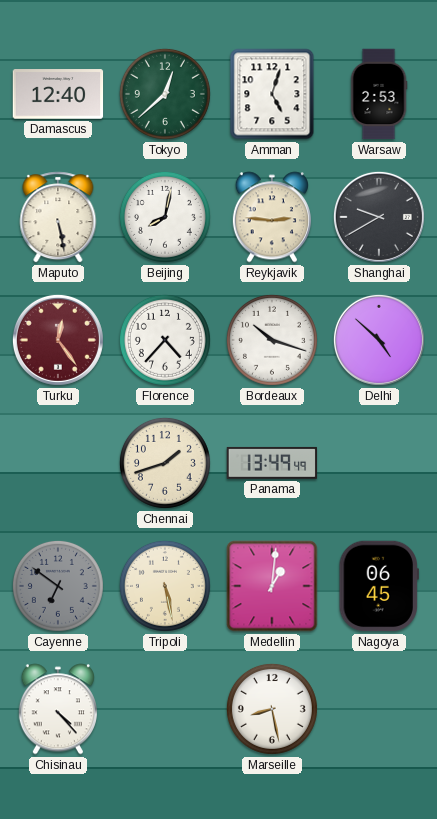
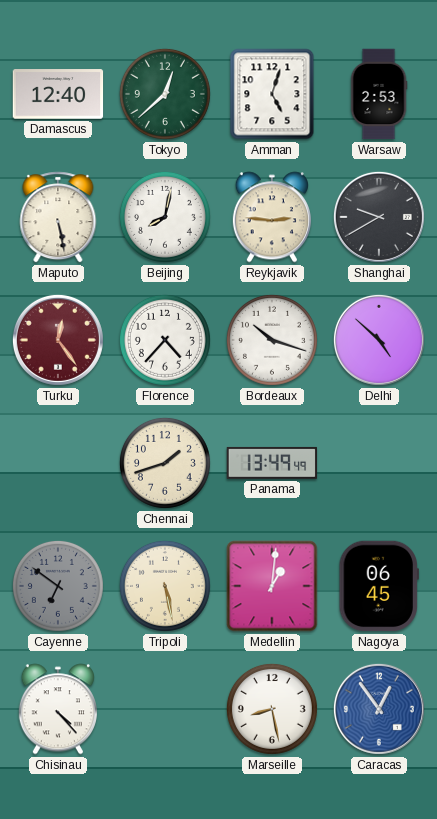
Caracas: none -> 12:54
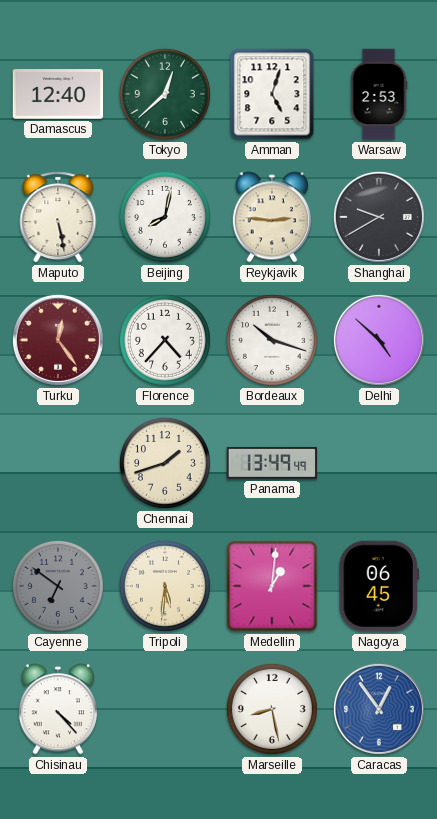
Tripoli: 5:28 -> 5:31
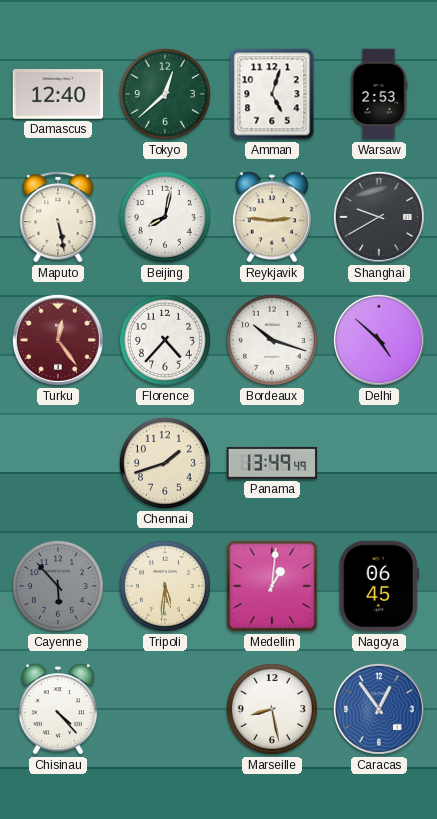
Cayenne: 6:51 -> 5:53
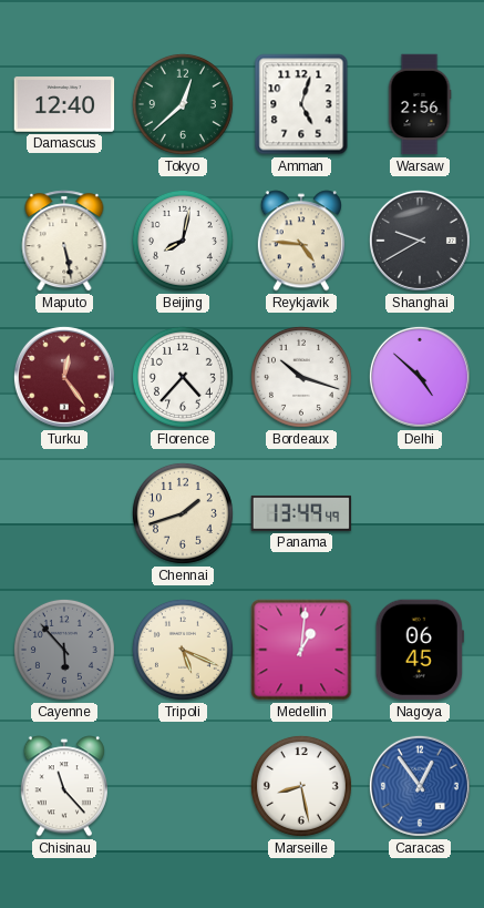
Warsaw: 2:53 -> 2:56
Reykjavik: 2:46 -> 4:46
Tripoli: 5:31 -> 5:19
Chisinau: 4:23 -> 11:23
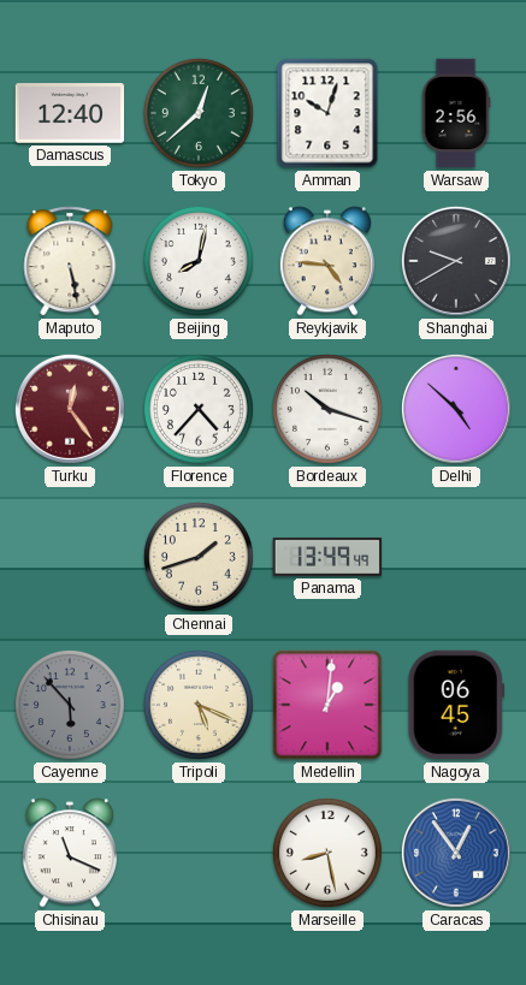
Amman: 5:03 -> 10:03
Chisinau: 11:23 -> 11:19
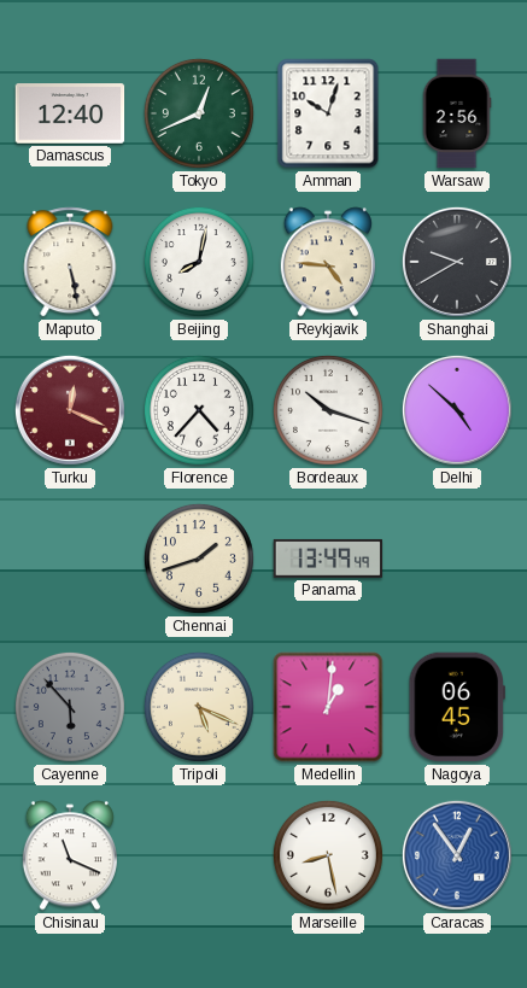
Tokyo: 12:38 -> 12:41
Turku: 12:24 -> 12:19
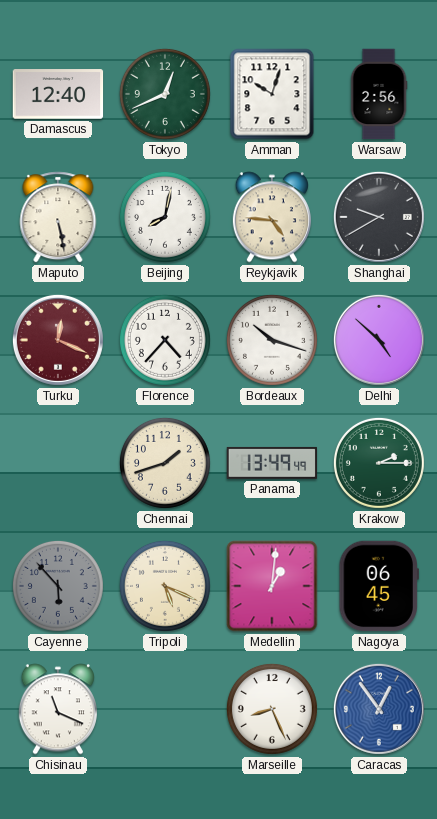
Krakow: none -> 2:15
Marseille: 8:28 -> 8:26
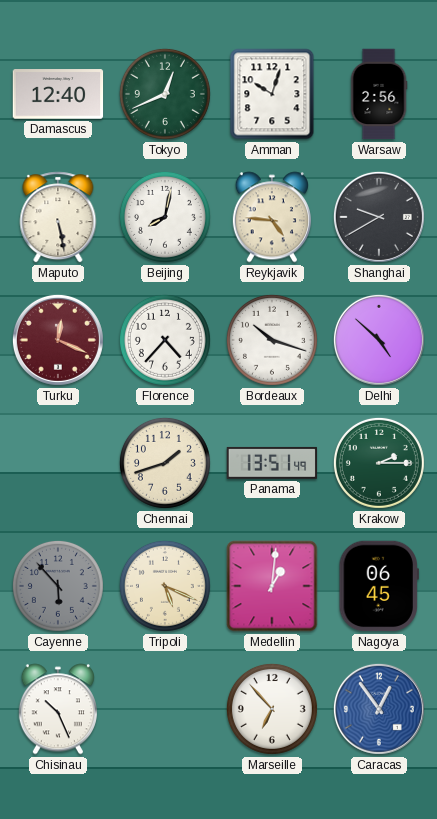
Panama: 13:49 -> 13:51
Chisinau: 11:19 -> 10:26
Marseille: 8:26 -> 6:53
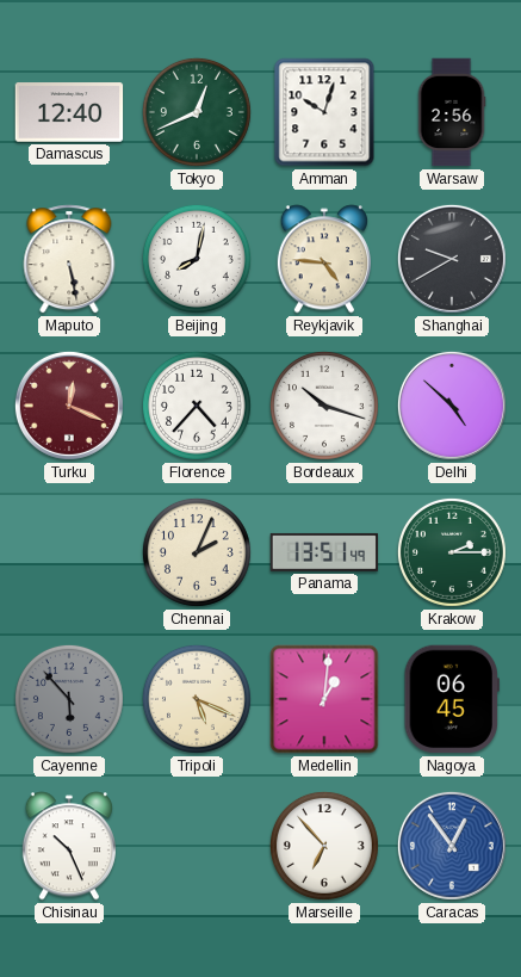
Chennai: 1:42 -> 2:04
